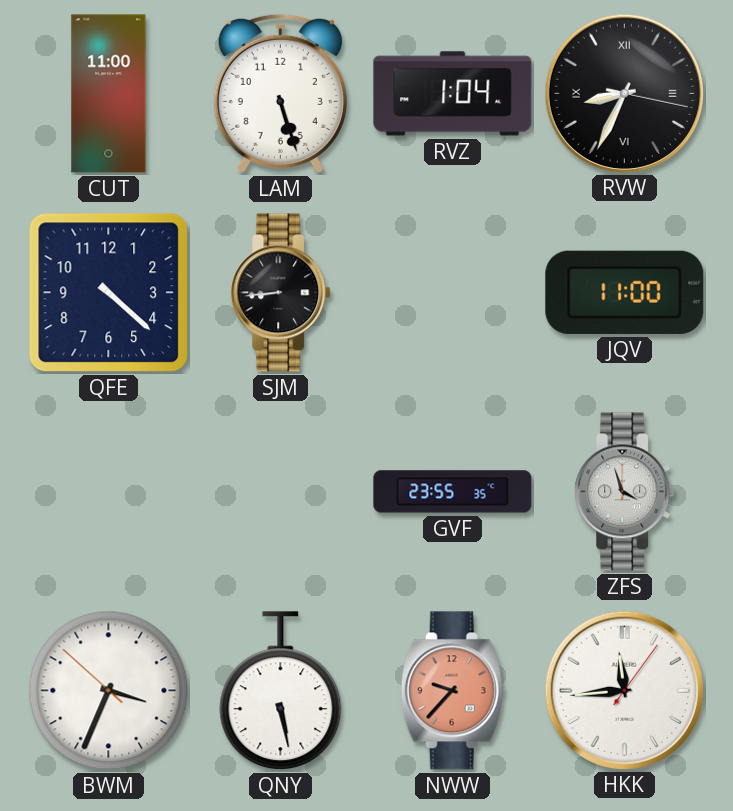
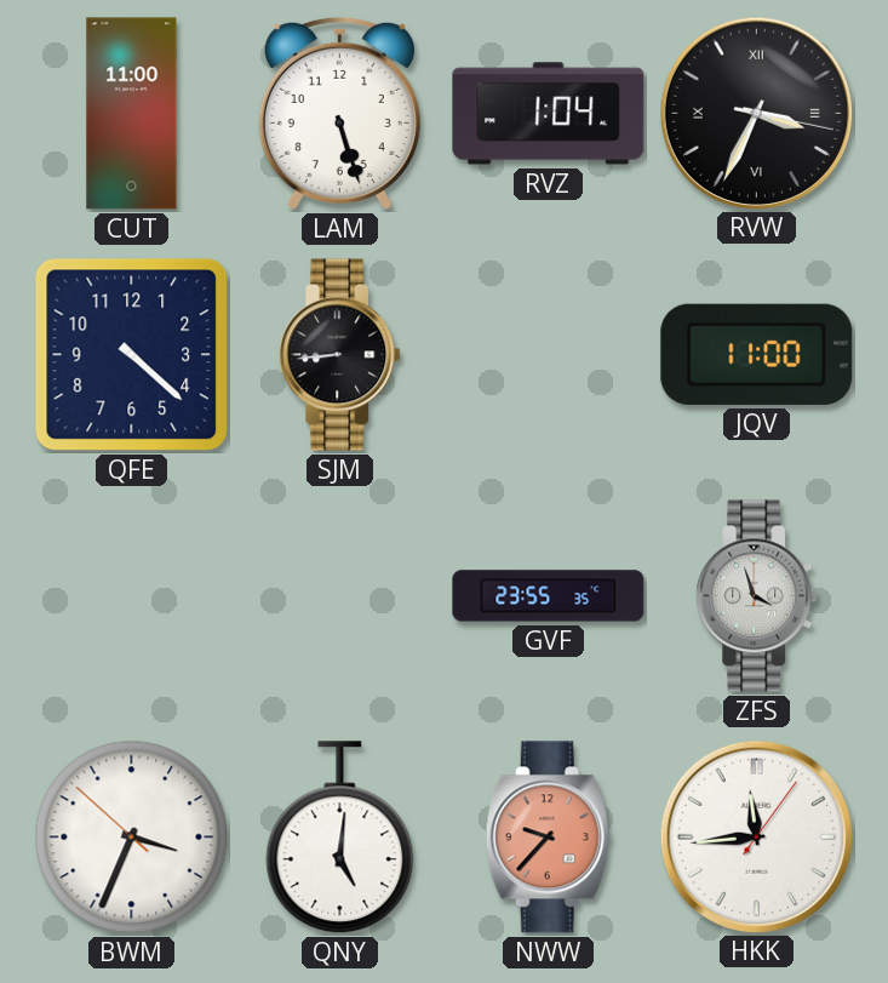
RVW: 8:34 -> 3:34
QNY: 5:28 -> 5:01
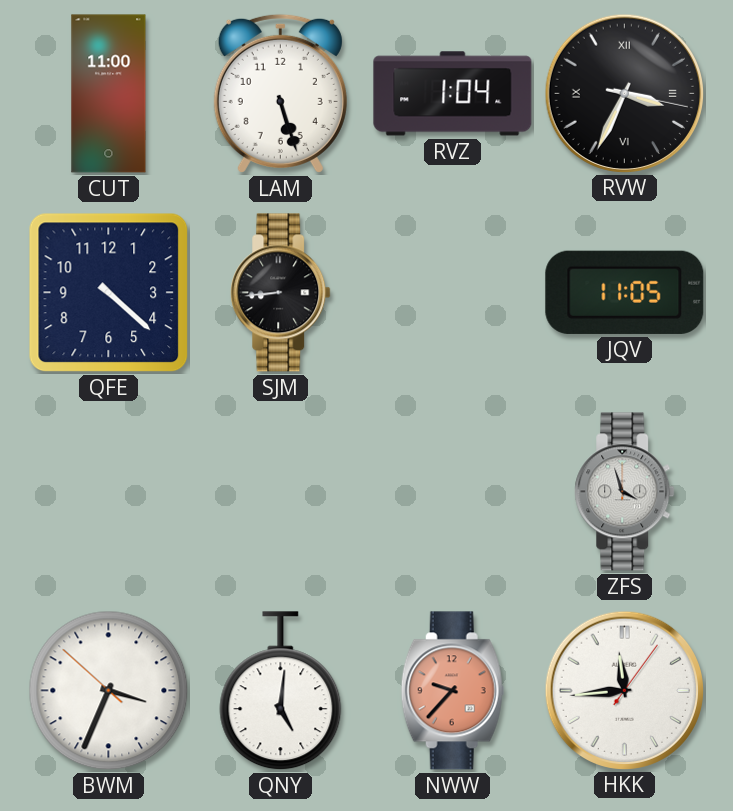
JQV: 11:00 -> 11:05
GVF: 23:55 -> none
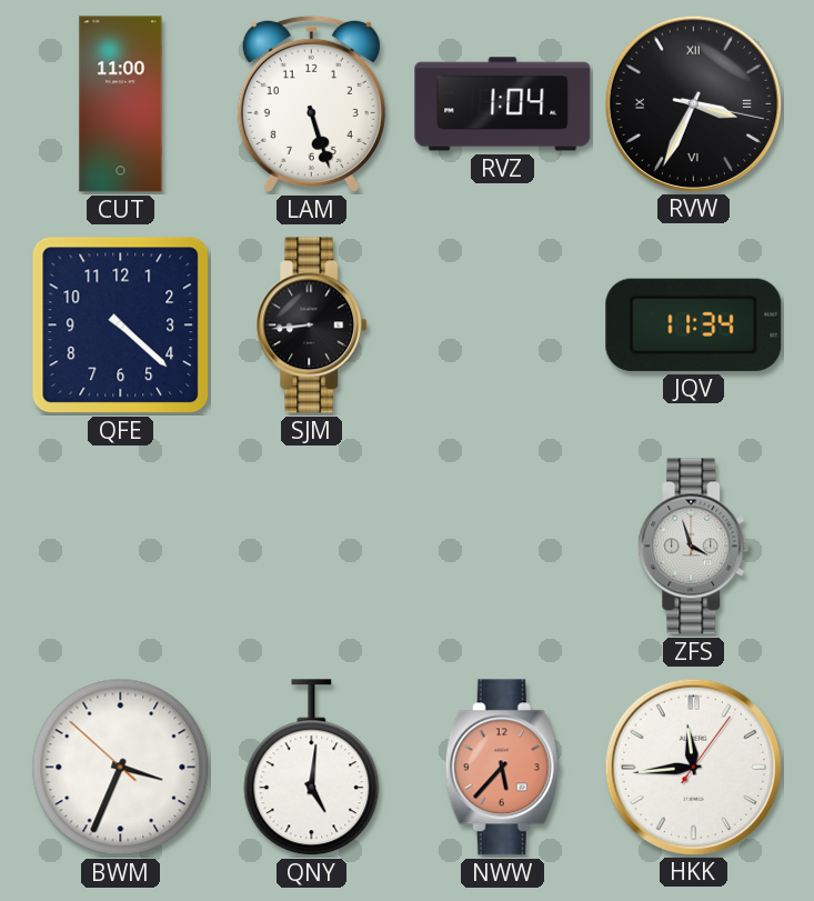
JQV: 11:05 -> 11:34
NWW: 9:37 -> 5:37
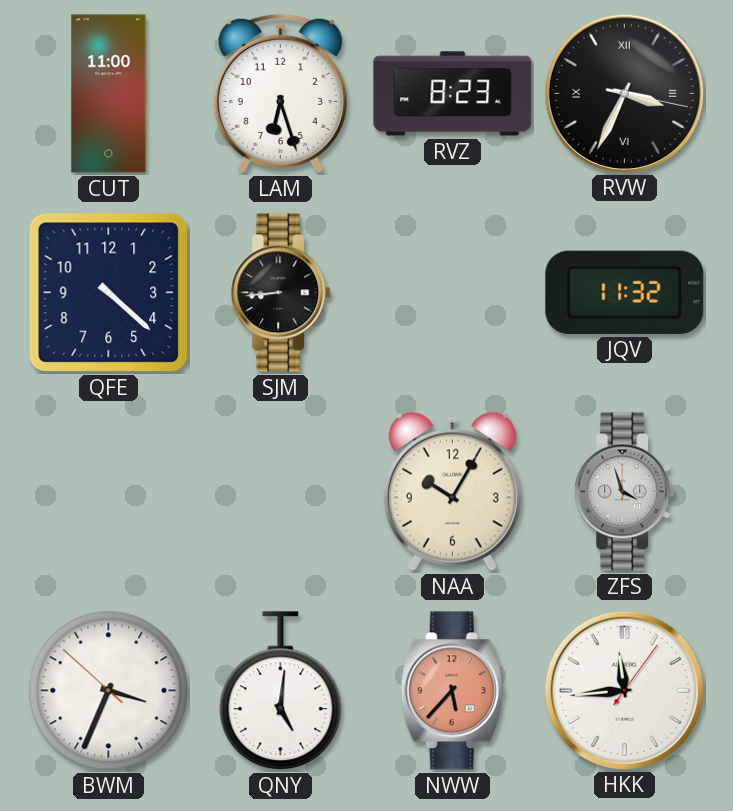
LAM: 5:27 -> 6:27
RVZ: 1:04 -> 8:23
JQV: 11:34 -> 11:32
NAA: none -> 10:05
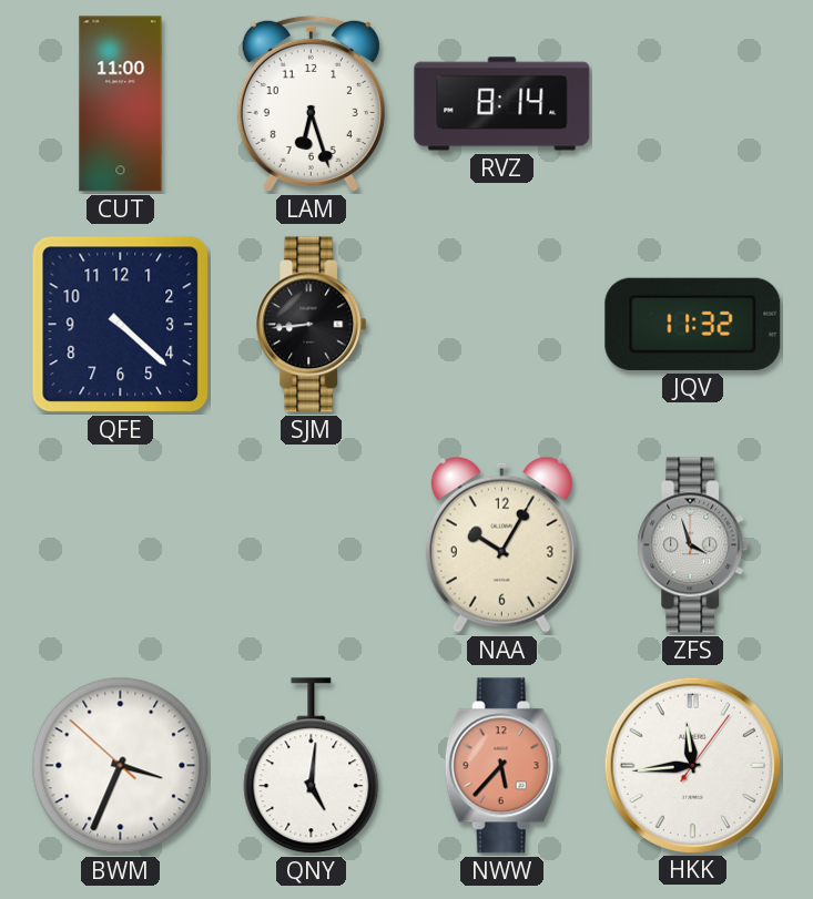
RVZ: 8:23 -> 8:14
RVW: 3:34 -> none
